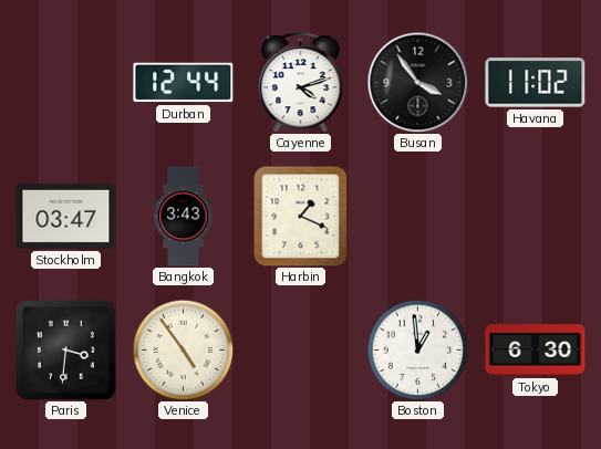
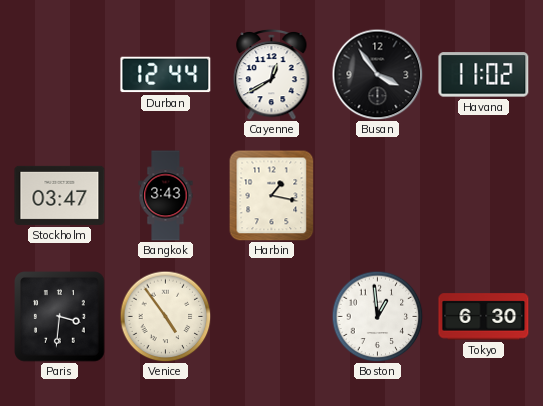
Cayenne: 4:12 -> 12:40
Harbin: 1:19 -> 1:17
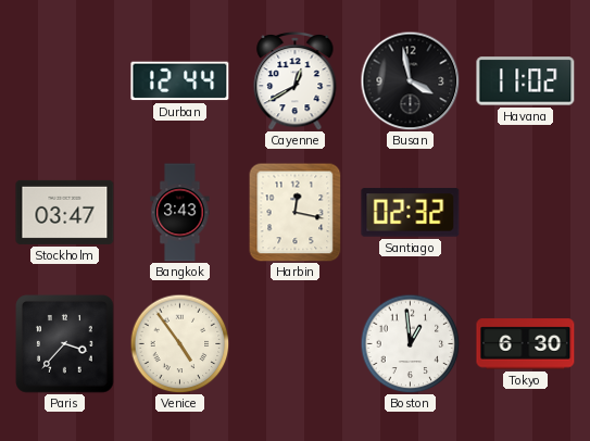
Busan: 3:54 -> 3:58
Harbin: 1:17 -> 12:17
Santiago: none -> 02:32
Paris: 3:31 -> 3:37
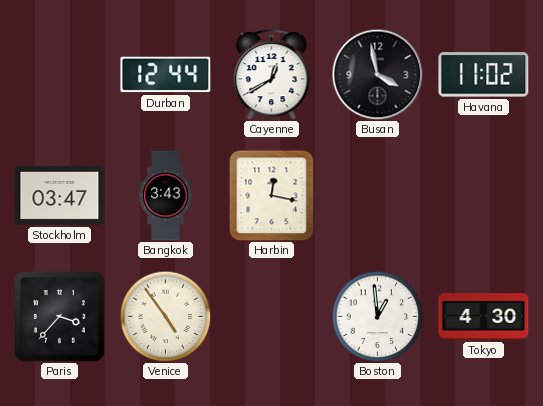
Santiago: 02:32 -> none
Tokyo: 6:30 -> 4:30
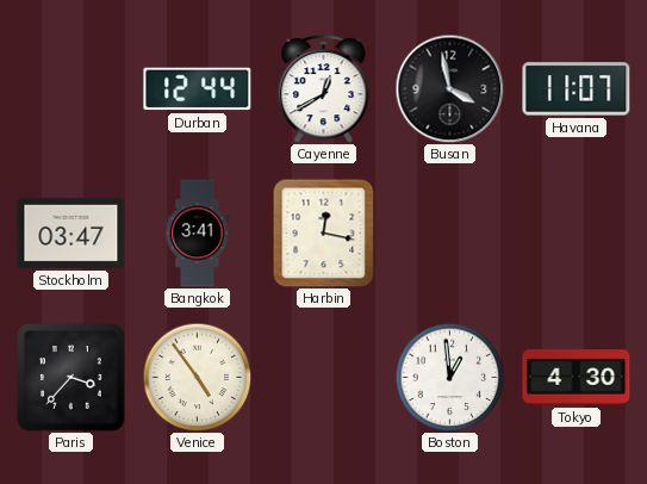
Havana: 11:02 -> 11:07
Bangkok: 3:43 -> 3:41
